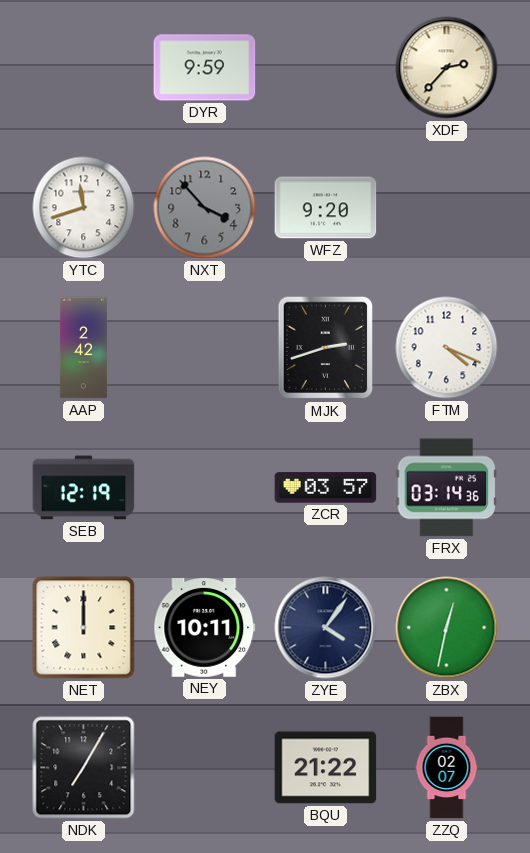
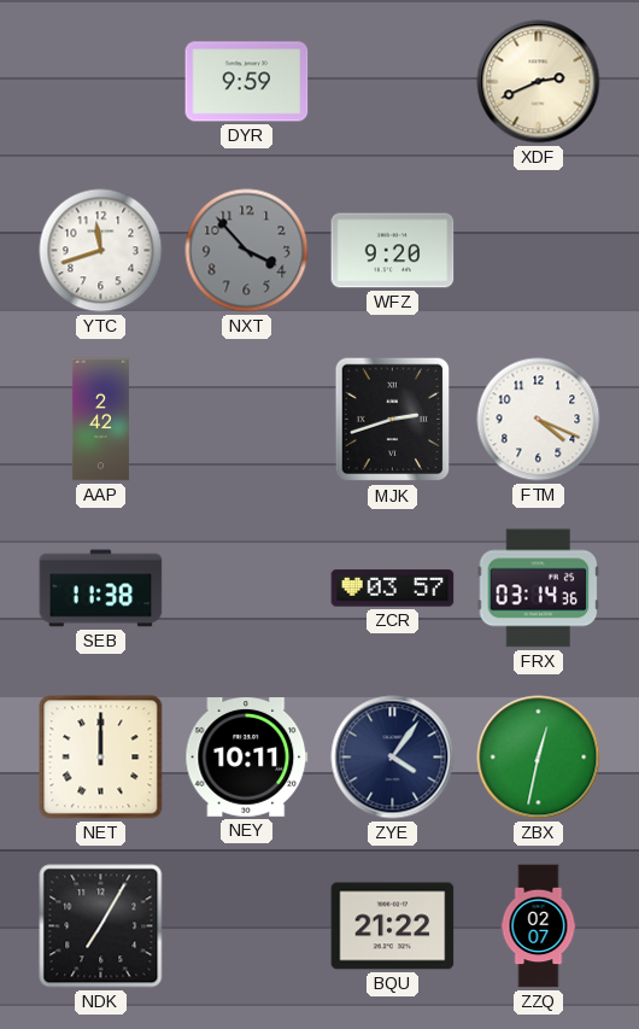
XDF: 2:37 -> 2:41
SEB: 12:19 -> 11:38
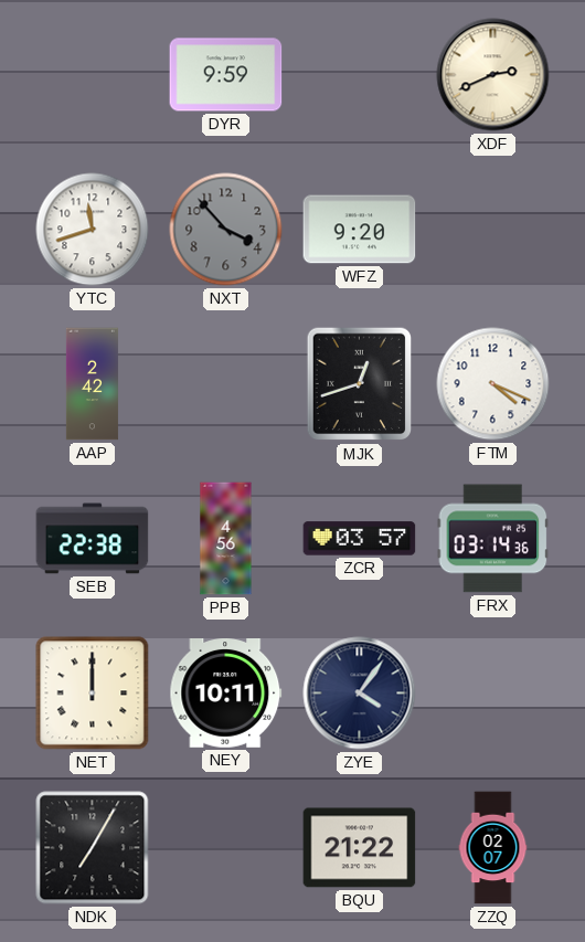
MJK: 2:42 -> 12:42
SEB: 11:38 -> 22:38
PPB: none -> 4:56
ZBX: 12:32 -> none
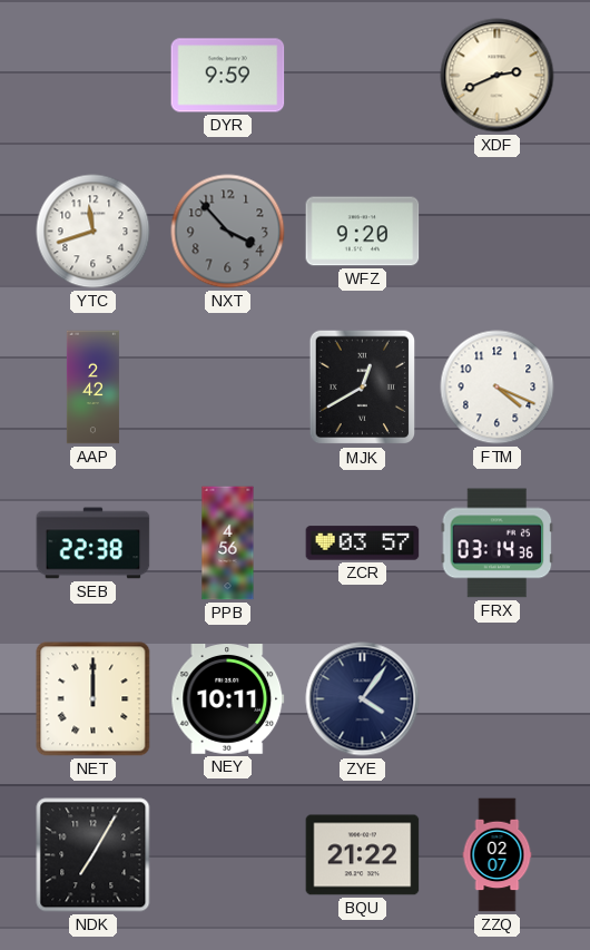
MJK: 12:42 -> 12:40
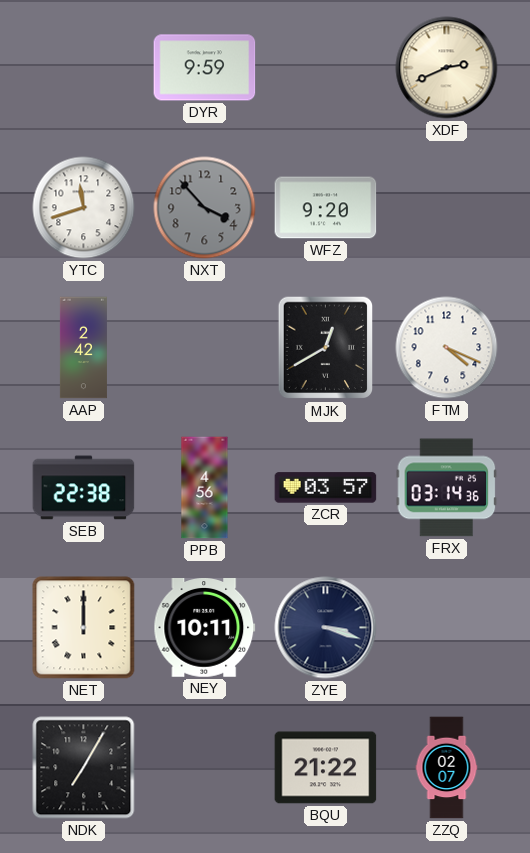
ZYE: 4:06 -> 3:18
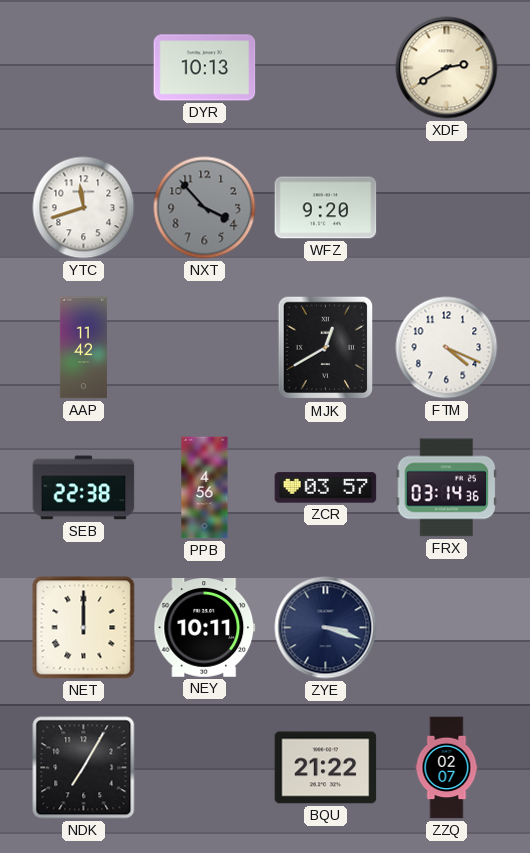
DYR: 9:59 -> 10:13
XDF: 2:41 -> 2:40
AAP: 2:42 -> 11:42
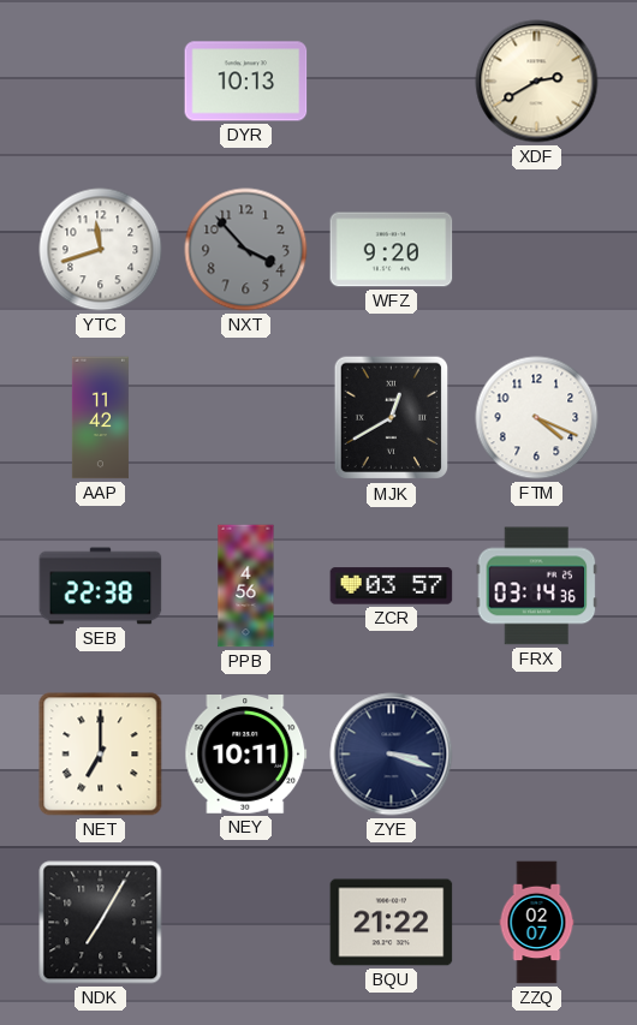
NET: 12:00 -> 7:00
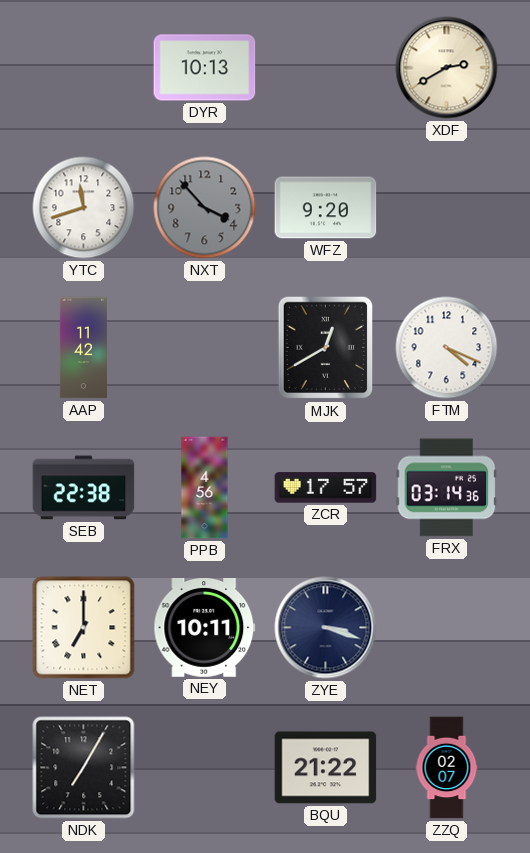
ZCR: 03:57 -> 17:57
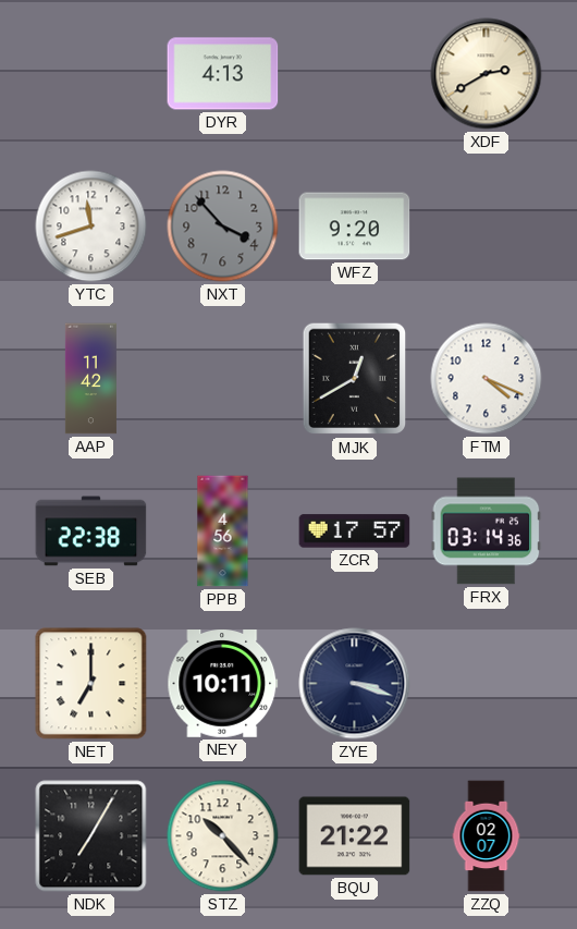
DYR: 10:13 -> 4:13
STZ: none -> 10:23
